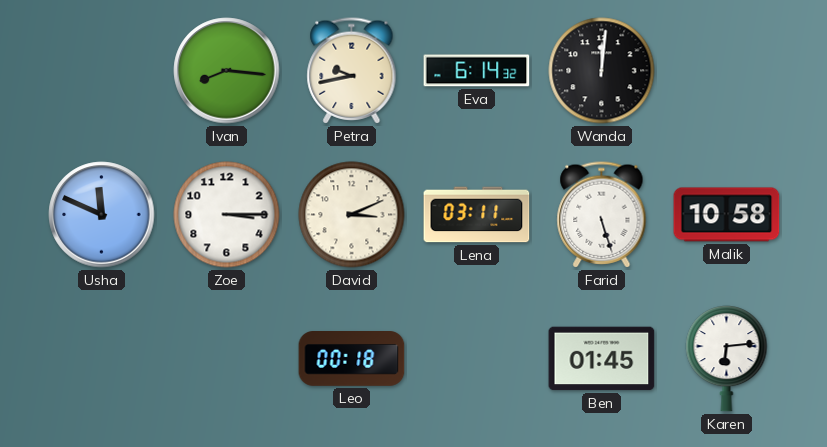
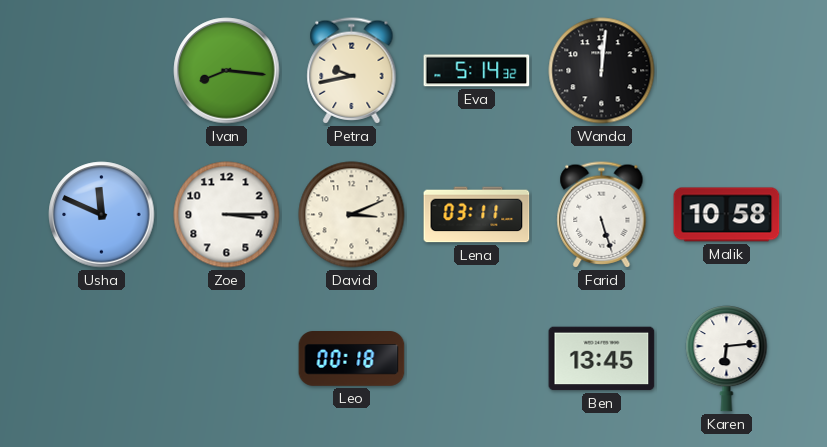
Eva: 6:14 -> 5:14
Ben: 01:45 -> 13:45
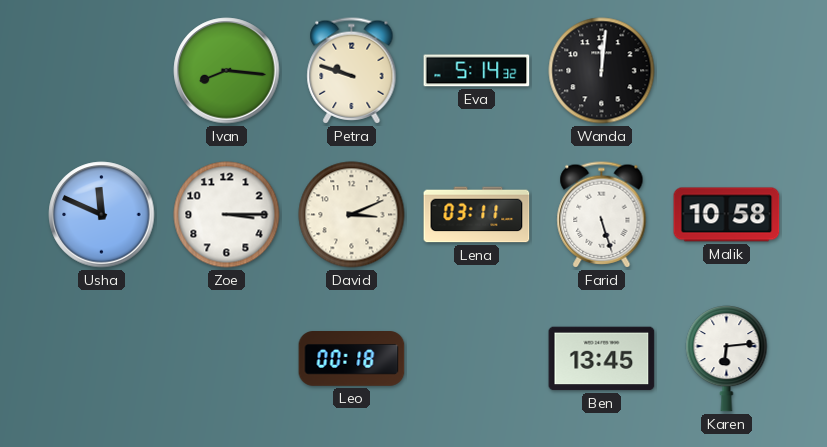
Petra: 9:43 -> 9:48
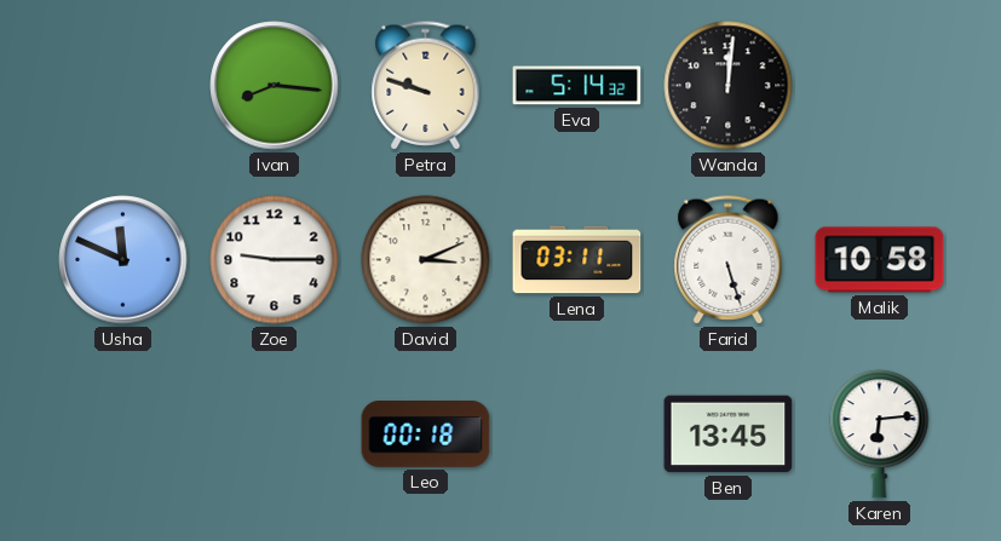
Zoe: 3:15 -> 9:15
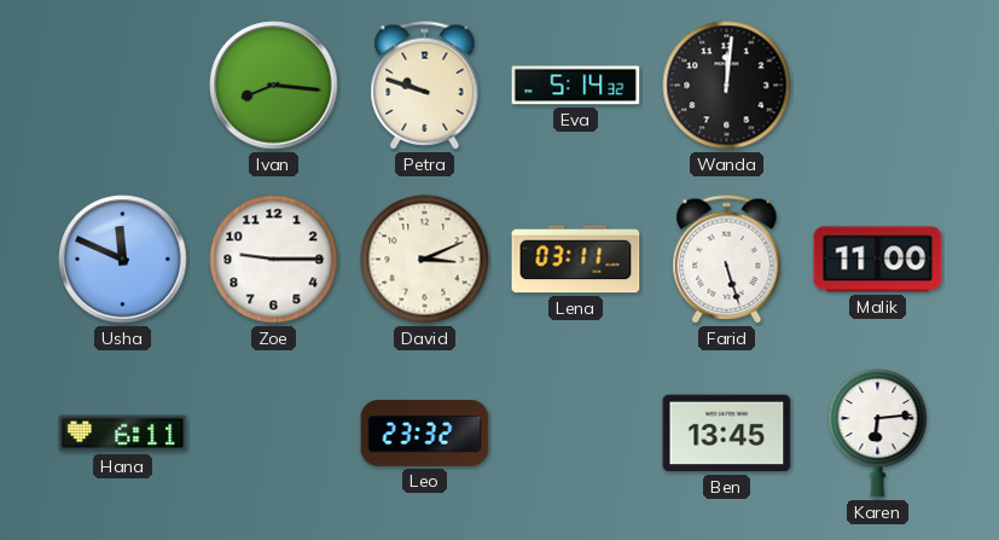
Malik: 10:58 -> 11:00
Hana: none -> 6:11
Leo: 00:18 -> 23:32
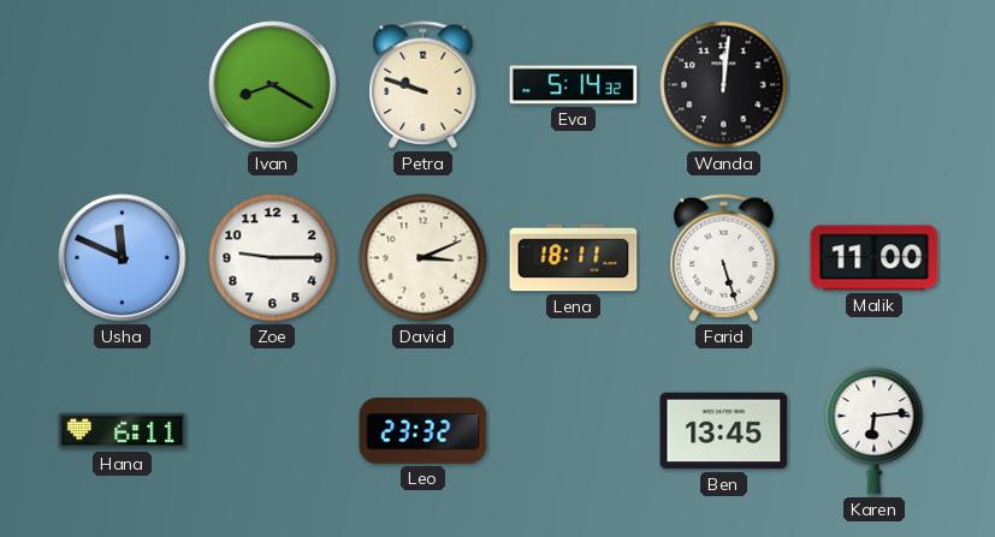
Ivan: 8:16 -> 8:20
Lena: 03:11 -> 18:11
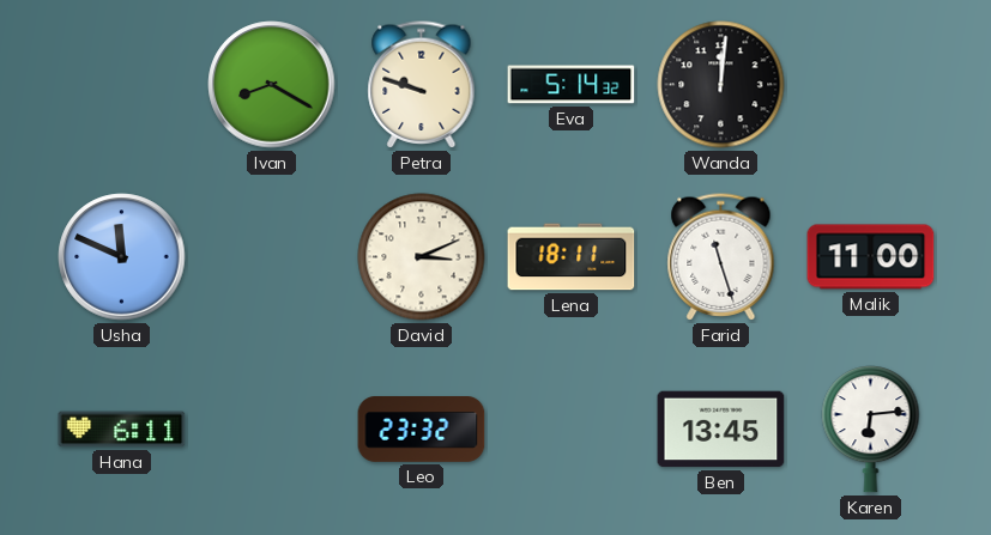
Zoe: 9:15 -> none
Farid: 5:27 -> 11:27
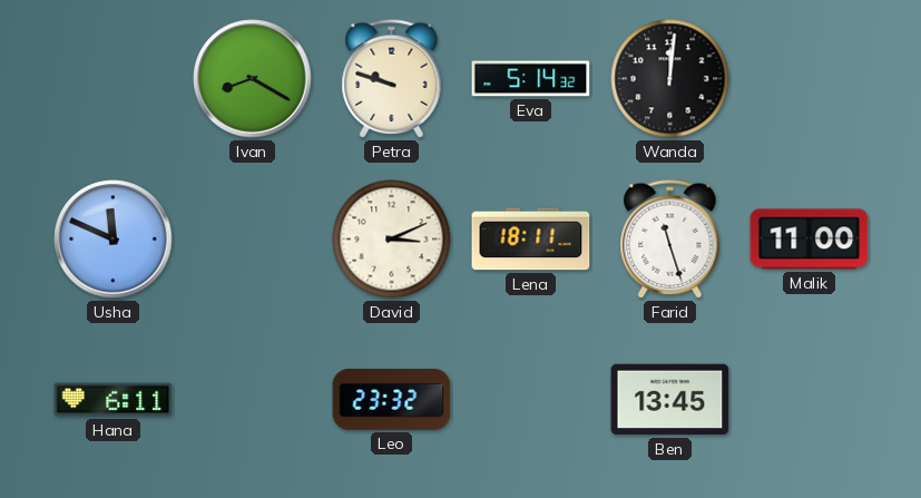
Karen: 6:14 -> none
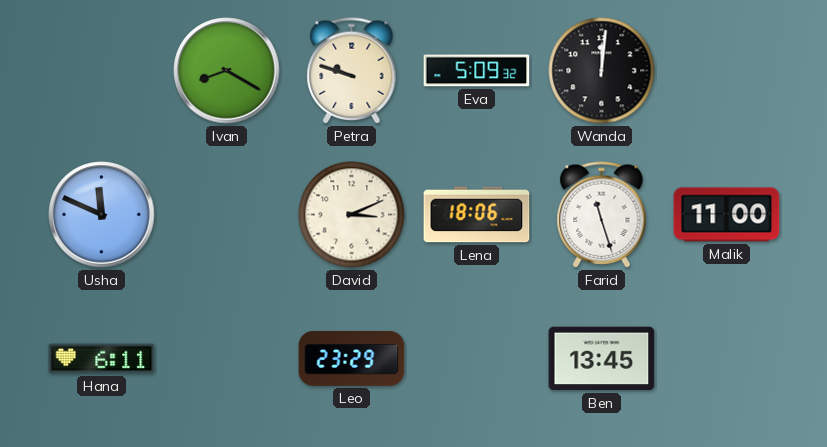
Eva: 5:14 -> 5:09
Lena: 18:11 -> 18:06
Leo: 23:32 -> 23:29
